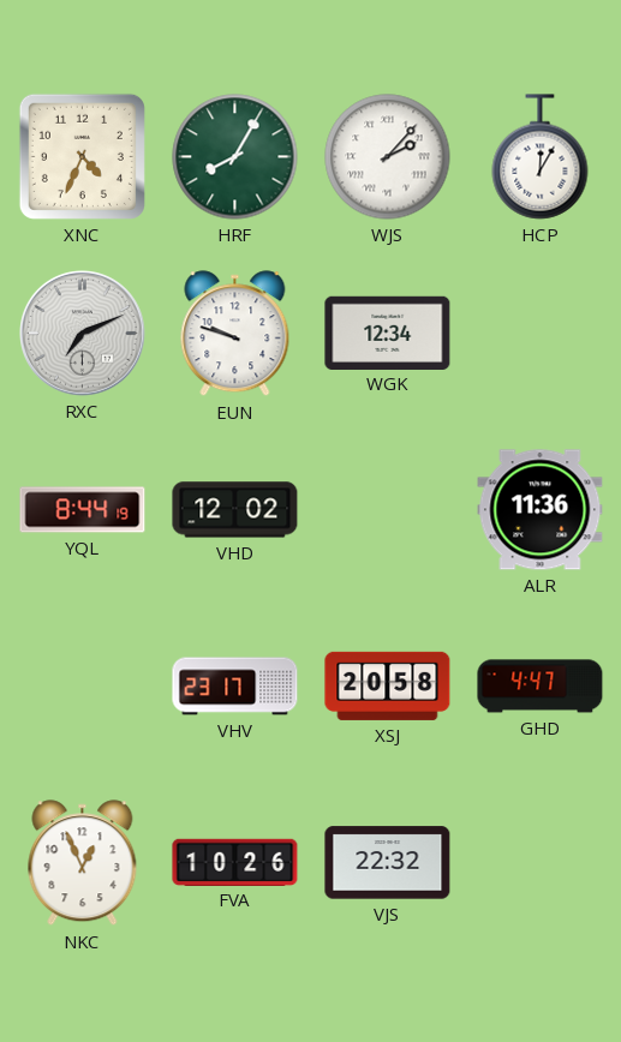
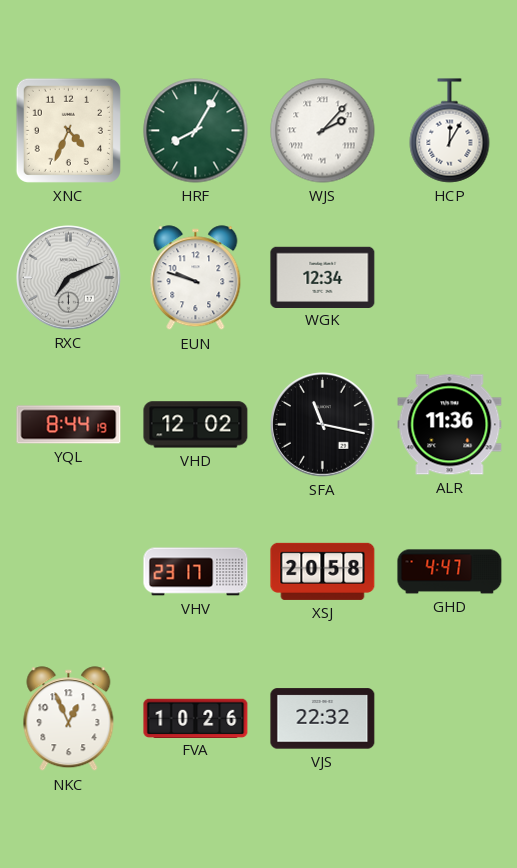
SFA: none -> 11:17
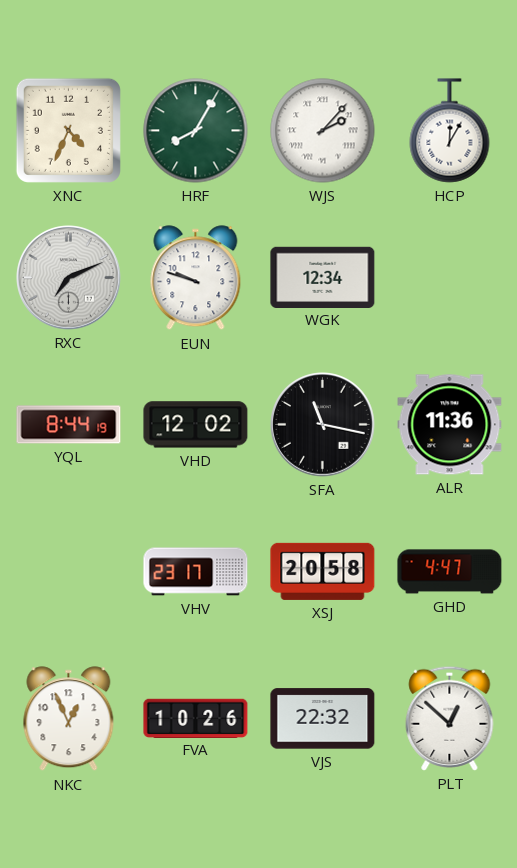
PLT: none -> 12:52
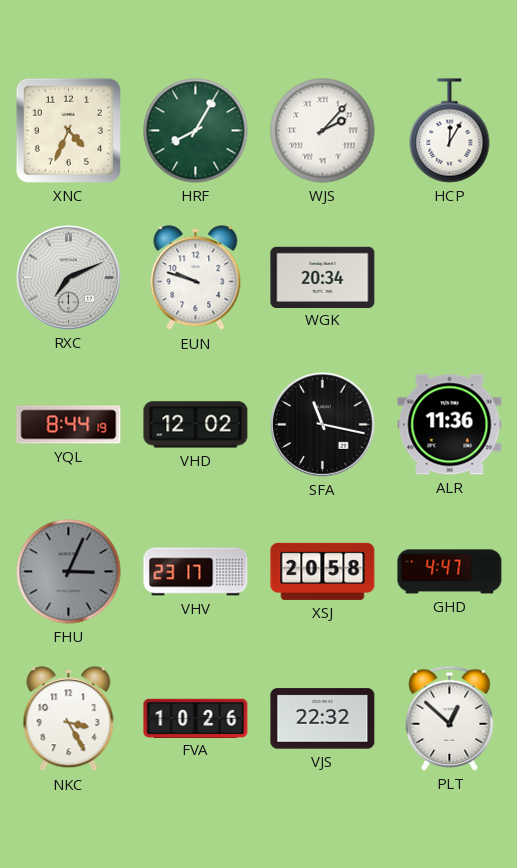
WGK: 12:34 -> 20:34
FHU: none -> 3:04
NKC: 12:56 -> 3:25
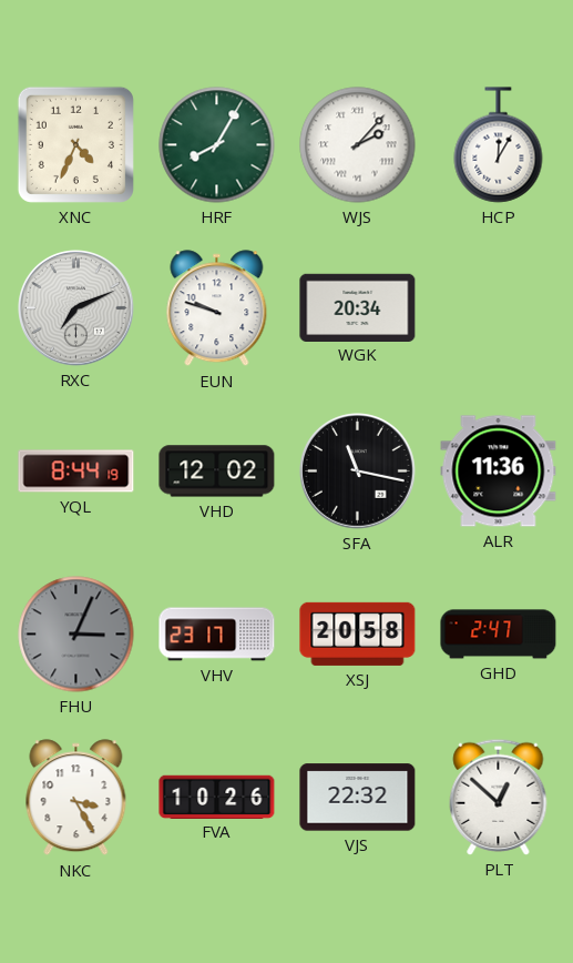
GHD: 4:47 -> 2:47
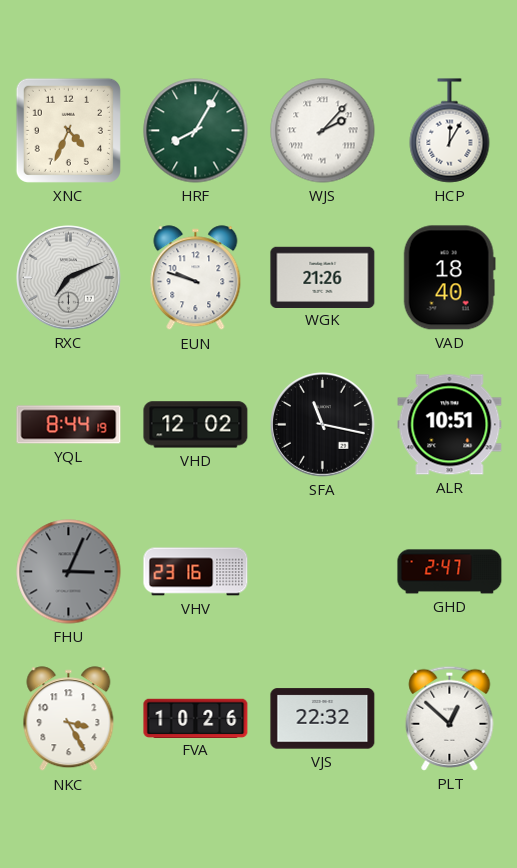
WGK: 20:34 -> 21:26
VAD: none -> 18:40
ALR: 11:36 -> 10:51
VHV: 23:17 -> 23:16
XSJ: 20:58 -> none
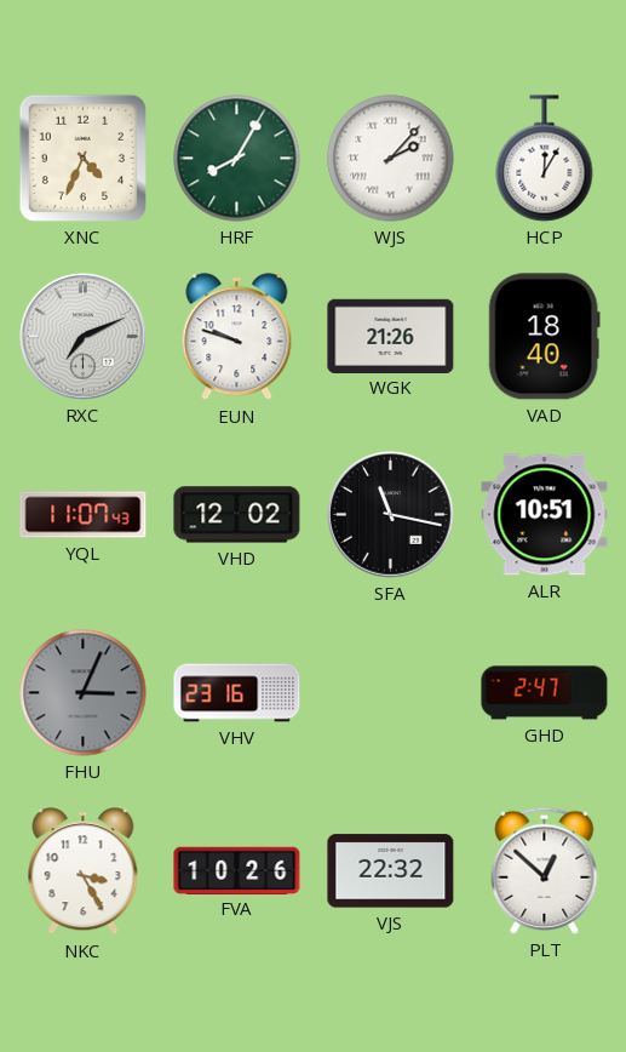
YQL: 8:44 -> 11:07
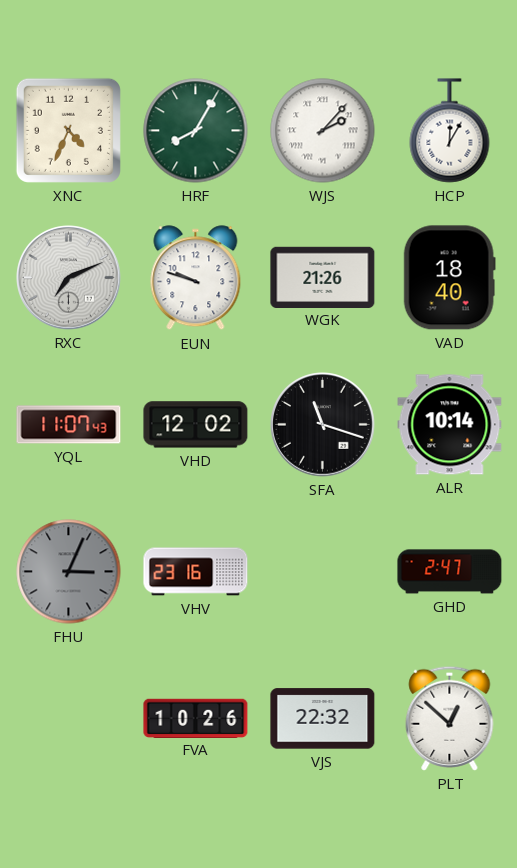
SFA: 11:17 -> 11:18
ALR: 10:51 -> 10:14
NKC: 3:25 -> none
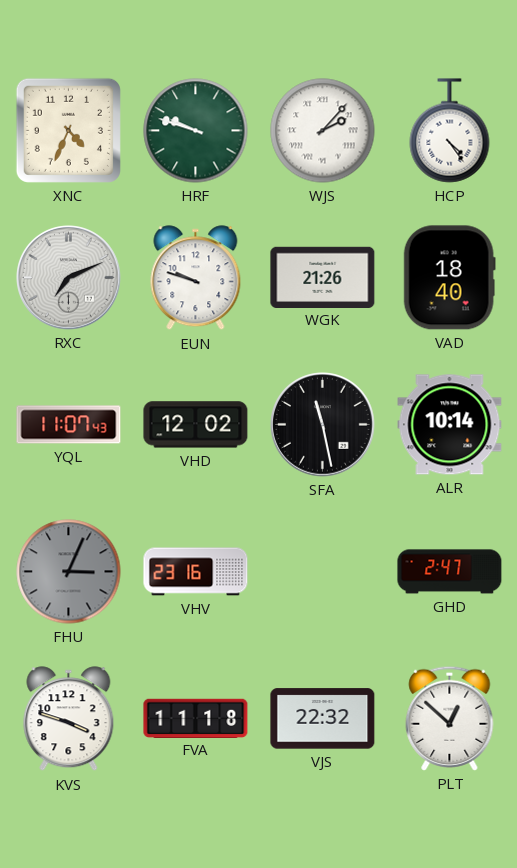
HRF: 8:05 -> 9:48
HCP: 12:05 -> 4:24
SFA: 11:18 -> 11:28
KVS: none -> 3:48
FVA: 10:26 -> 11:18
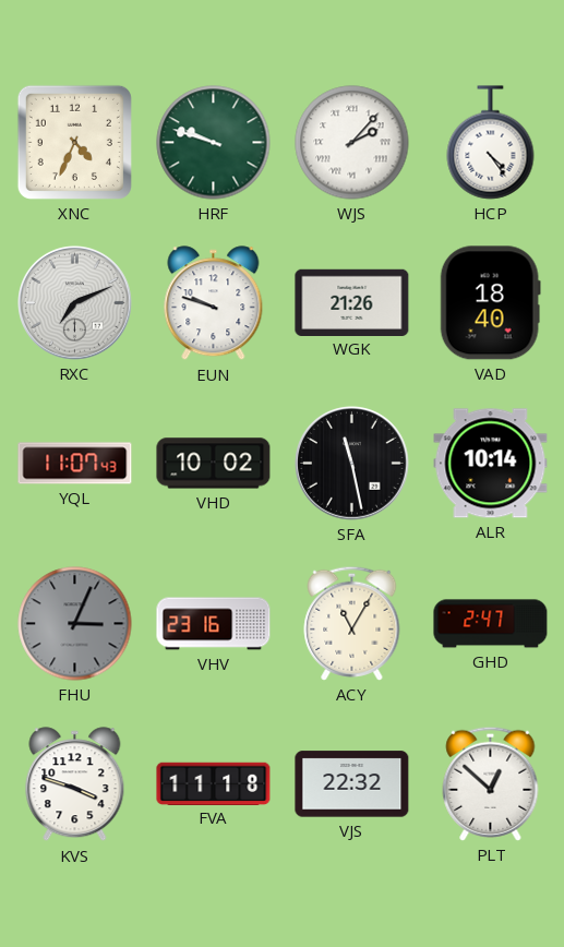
VHD: 12:02 -> 10:02
ACY: none -> 11:05
